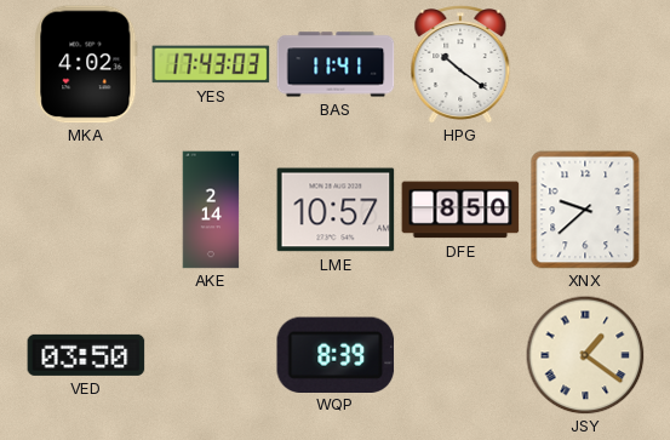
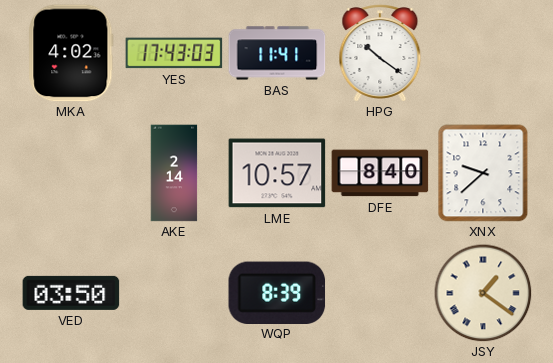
DFE: 8:50 -> 8:40
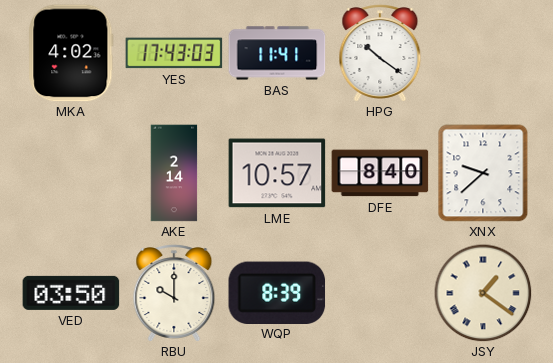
RBU: none -> 10:00
